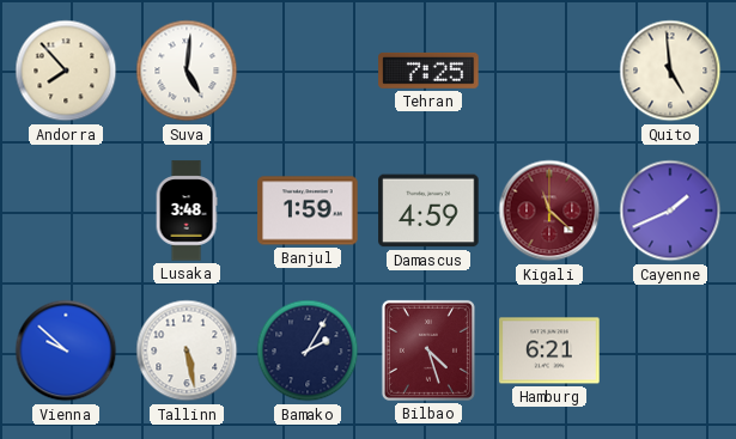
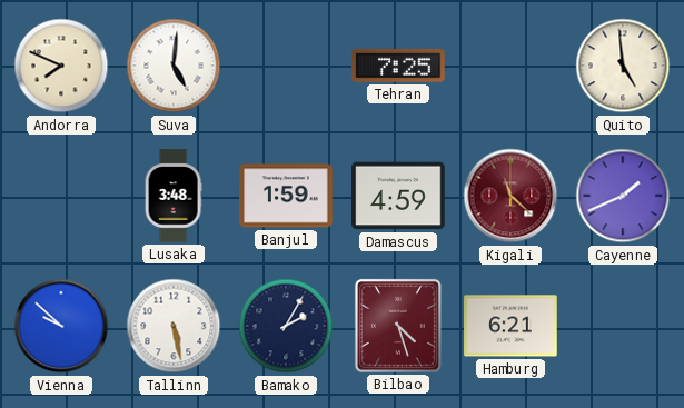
Andorra: 7:53 -> 7:49
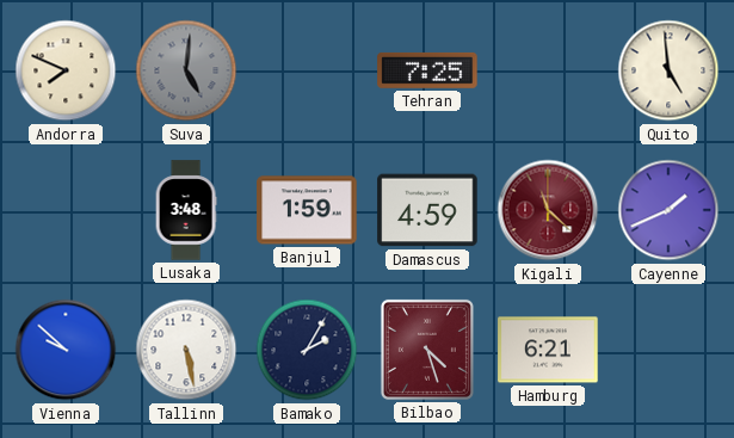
Suva dial: white -> grey
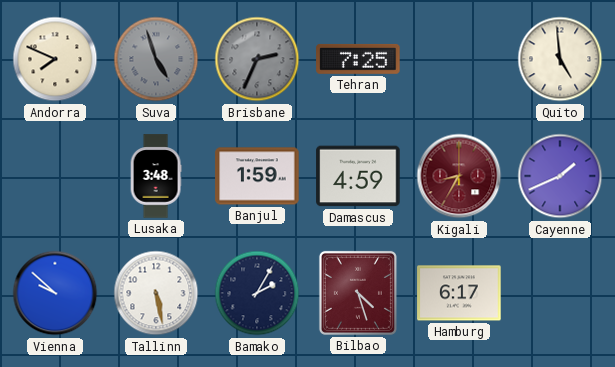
Suva: 5:01 -> 4:57
Brisbane: none -> 2:34
Kigali: 11:22 -> 8:35
Hamburg: 6:21 -> 6:17
